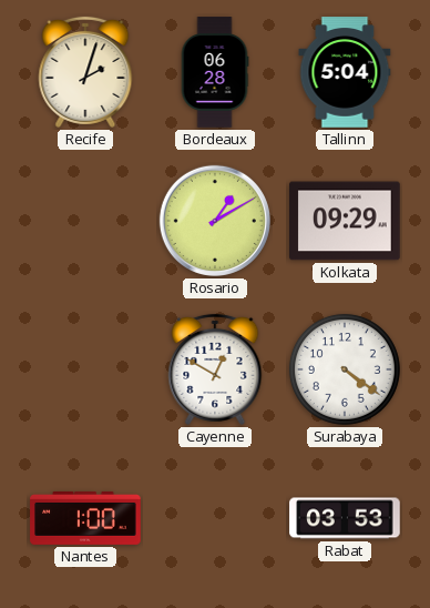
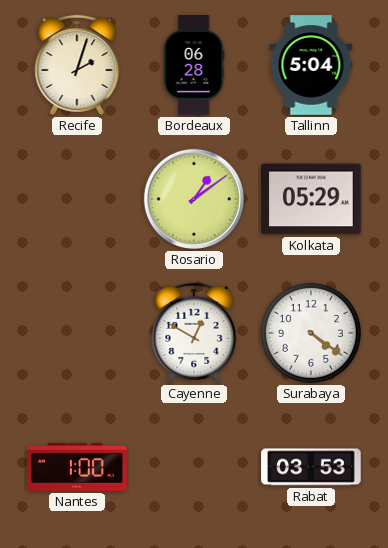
Rosario: 1:10 -> 1:09
Kolkata: 09:29 -> 05:29
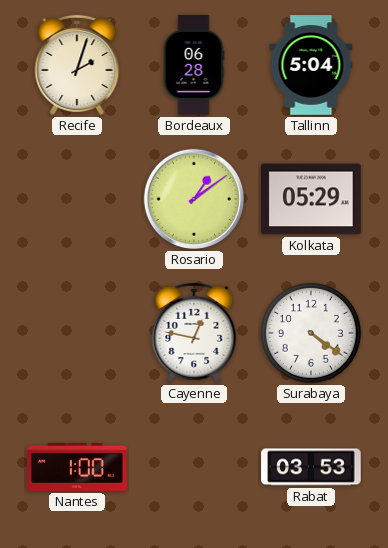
Cayenne: 12:50 -> 12:47
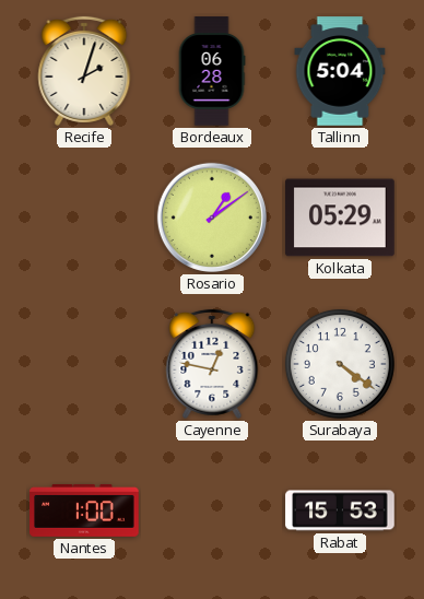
Rabat: 03:53 -> 15:53
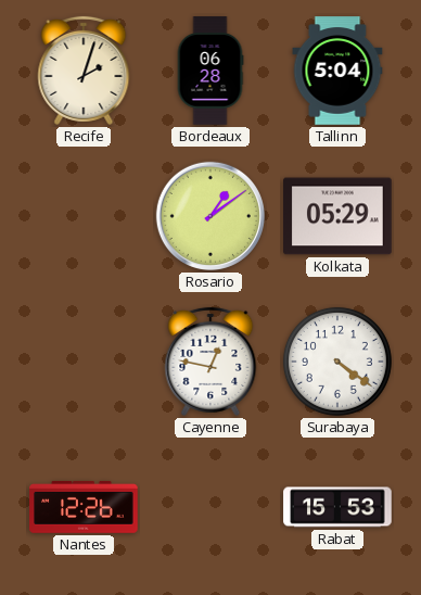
Nantes: 1:00 -> 12:26
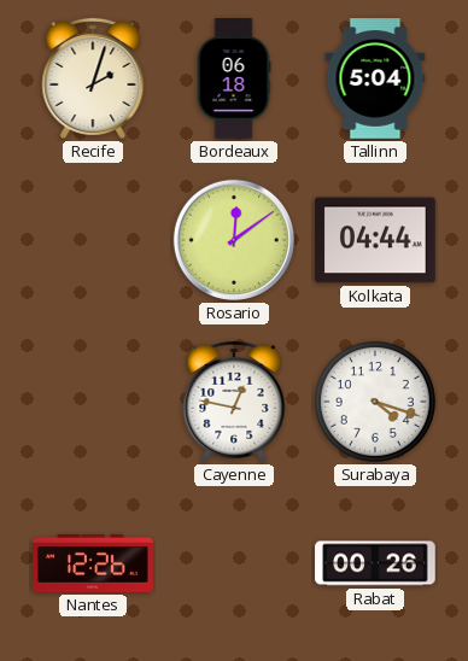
Bordeaux: 06:28 -> 06:18
Rosario: 1:09 -> 12:09
Kolkata: 05:29 -> 04:44
Surabaya: 4:21 -> 4:18
Rabat: 15:53 -> 00:26
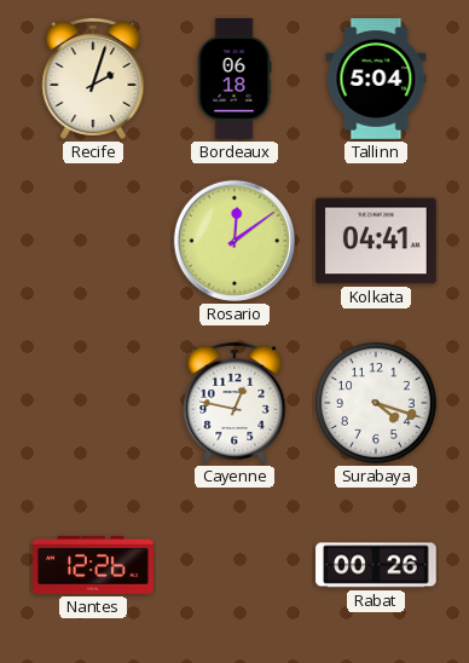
Kolkata: 04:44 -> 04:41
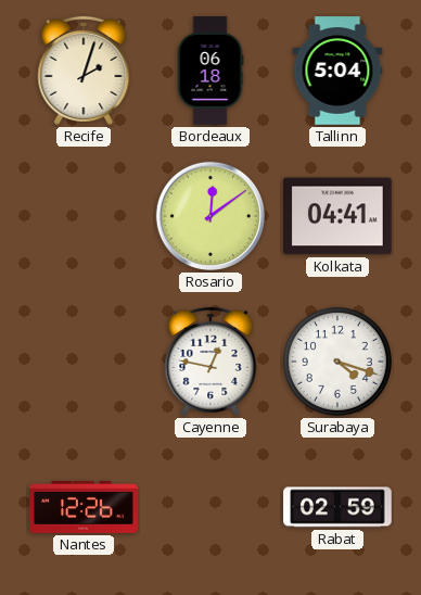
Rabat: 00:26 -> 02:59
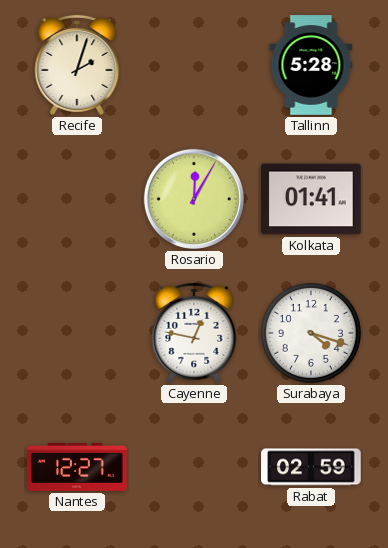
Bordeaux: 06:18 -> none
Tallinn: 5:04 -> 5:28
Rosario: 12:09 -> 12:05
Kolkata: 04:41 -> 01:41
Nantes: 12:26 -> 12:27
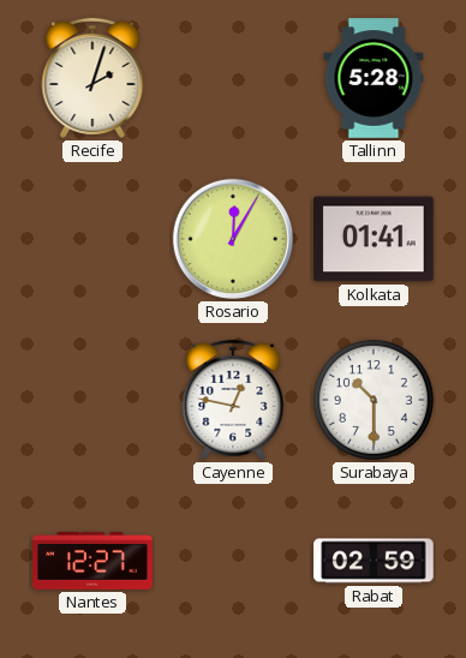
Surabaya: 4:18 -> 10:30
